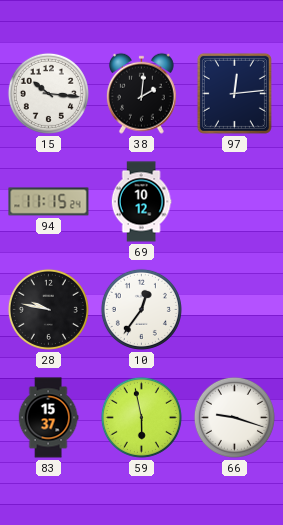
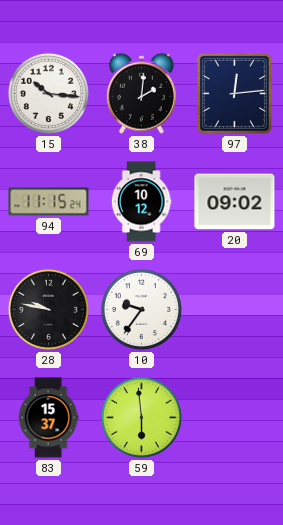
20: none -> 09:02
10: 12:36 -> 9:36
59: 5:58 -> 5:59
66: 9:18 -> none
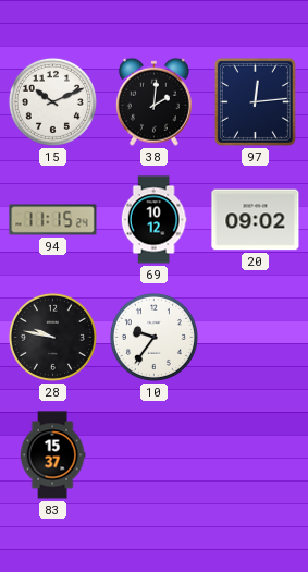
15: 10:16 -> 10:11
59: 5:59 -> none
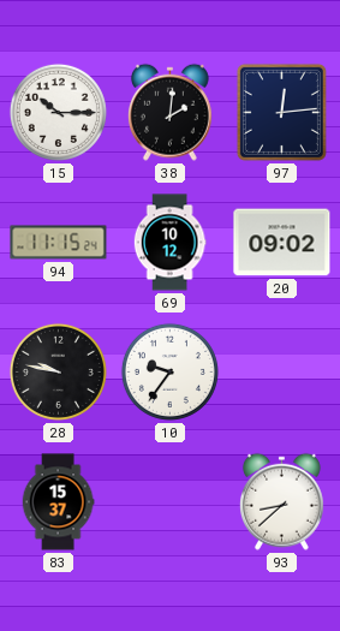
15: 10:11 -> 10:15
93: none -> 8:38
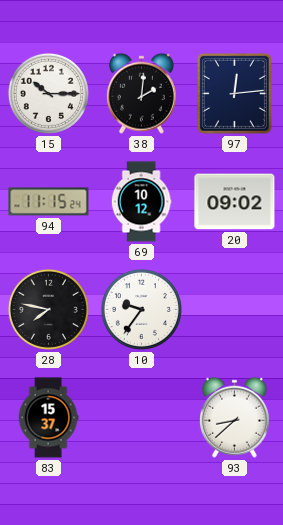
28: 9:47 -> 7:47
